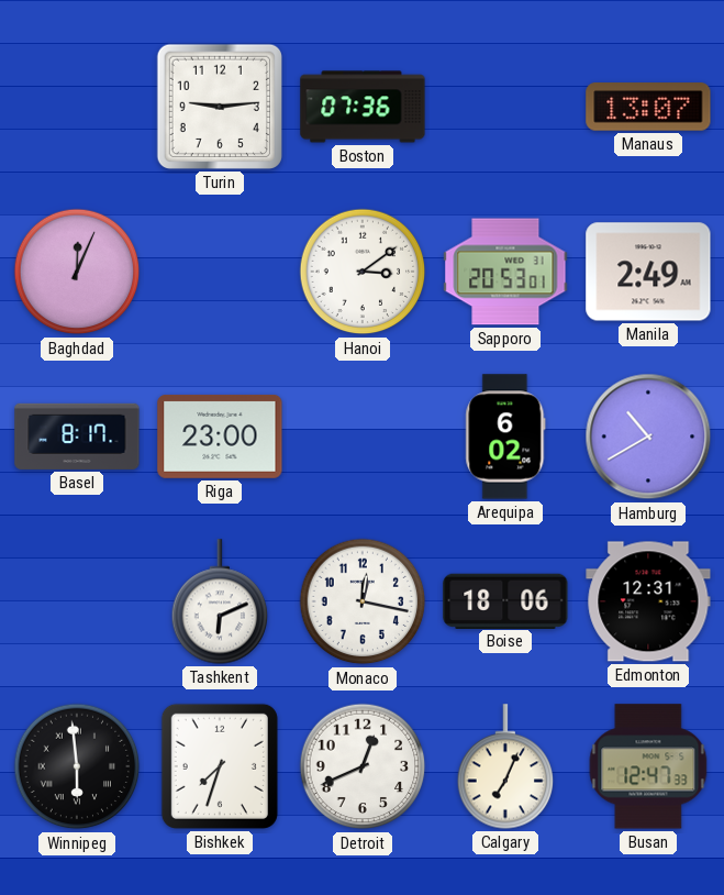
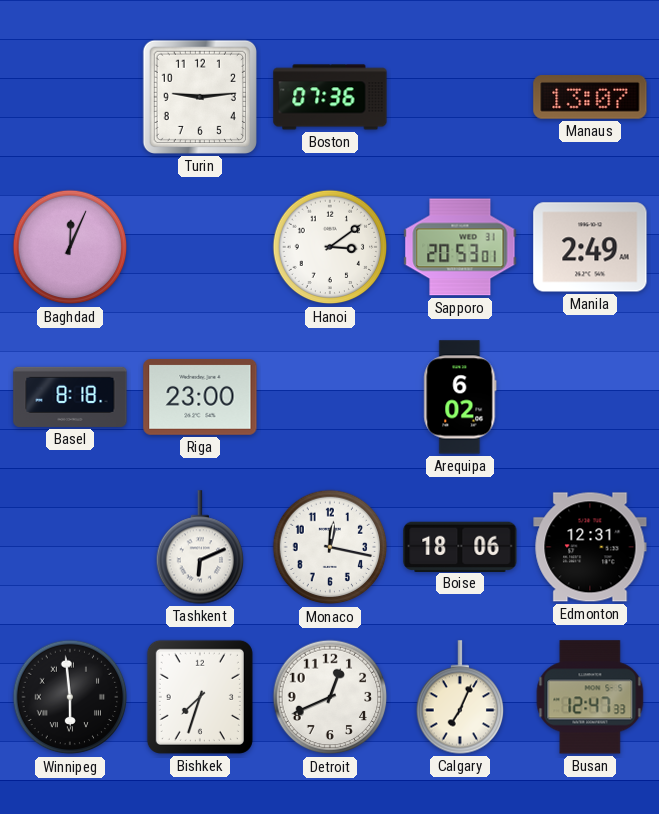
Basel: 8:17 -> 8:18
Hamburg: 10:40 -> none
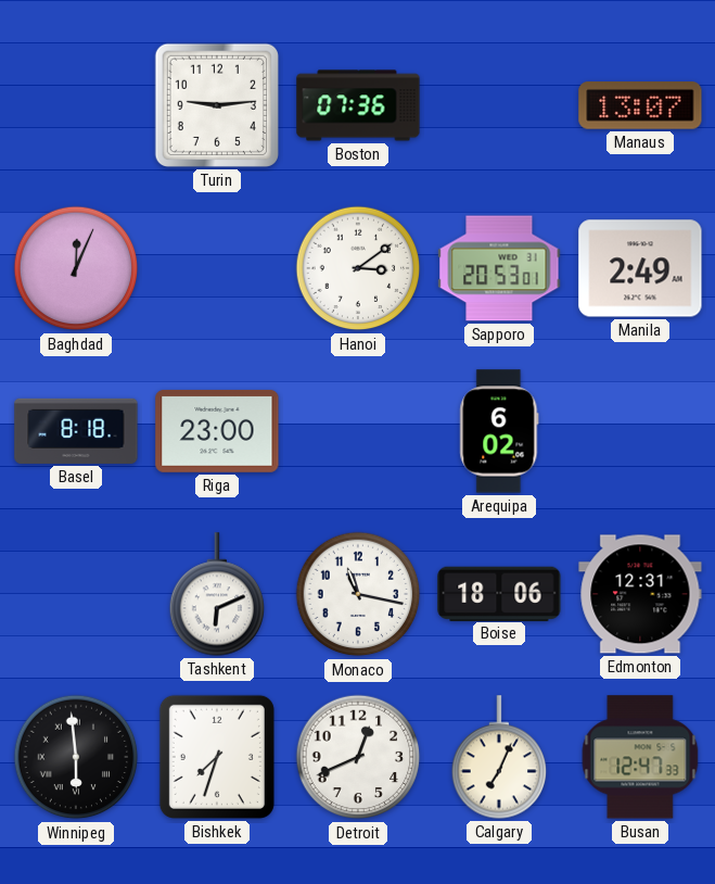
Monaco: 12:17 -> 11:17
